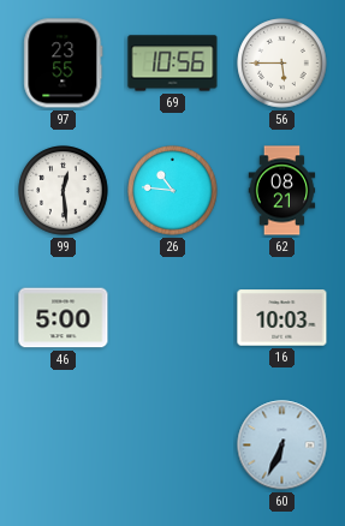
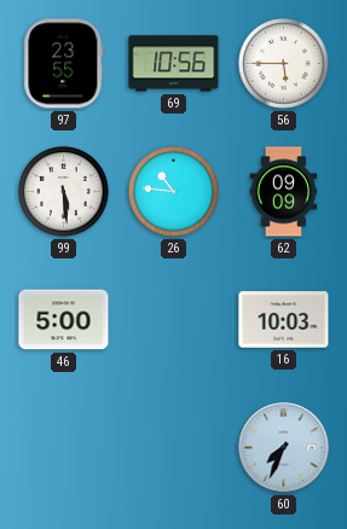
99: 12:29 -> 5:29
62: 08:21 -> 09:09
60: 6:34 -> 7:34
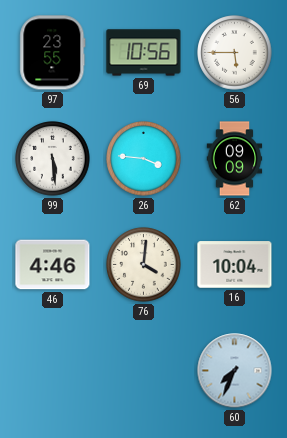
26: 10:46 -> 3:46
46: 5:00 -> 4:46
76: none -> 4:01
16: 10:03 -> 10:04
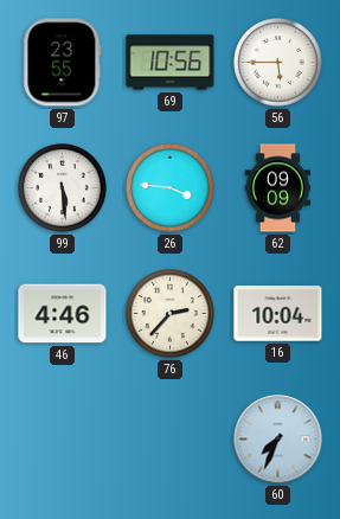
76: 4:01 -> 2:37
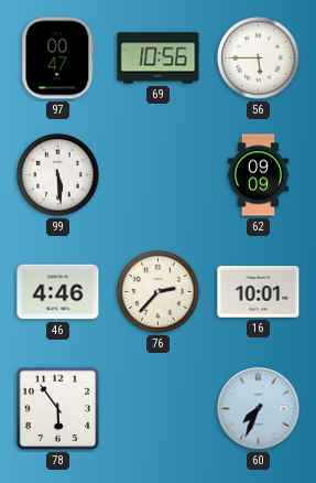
97: 23:55 -> 00:47
26: 3:46 -> none
16: 10:04 -> 10:01
78: none -> 5:54
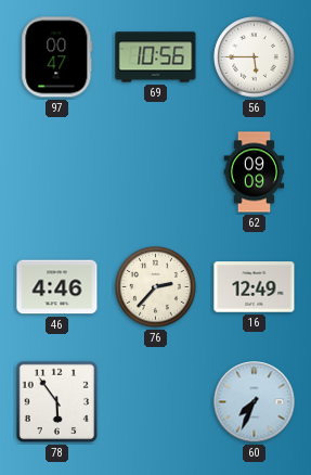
99: 5:29 -> none
16: 10:01 -> 12:49
